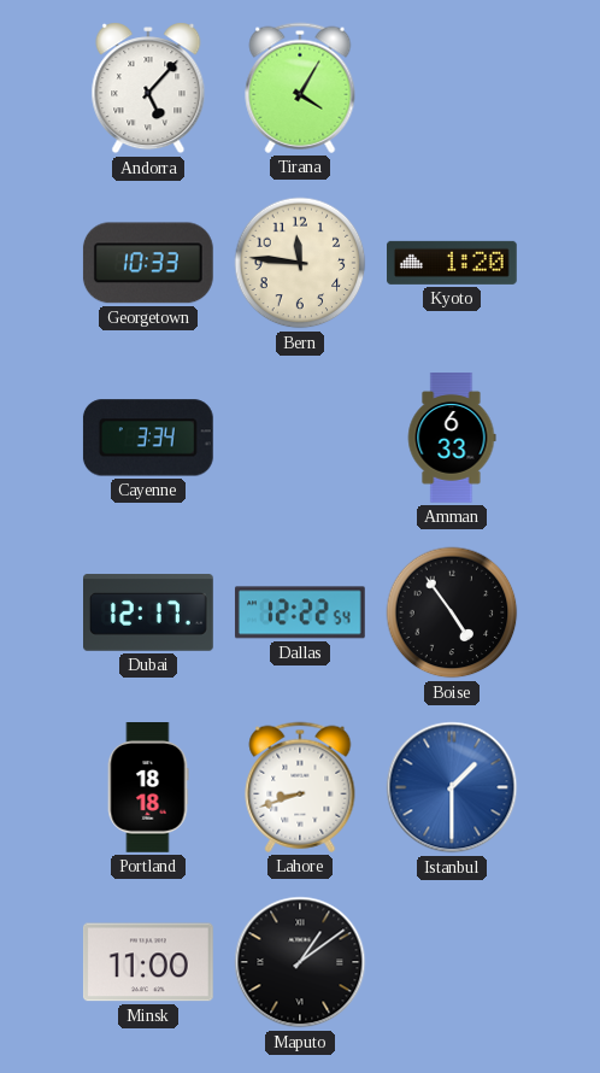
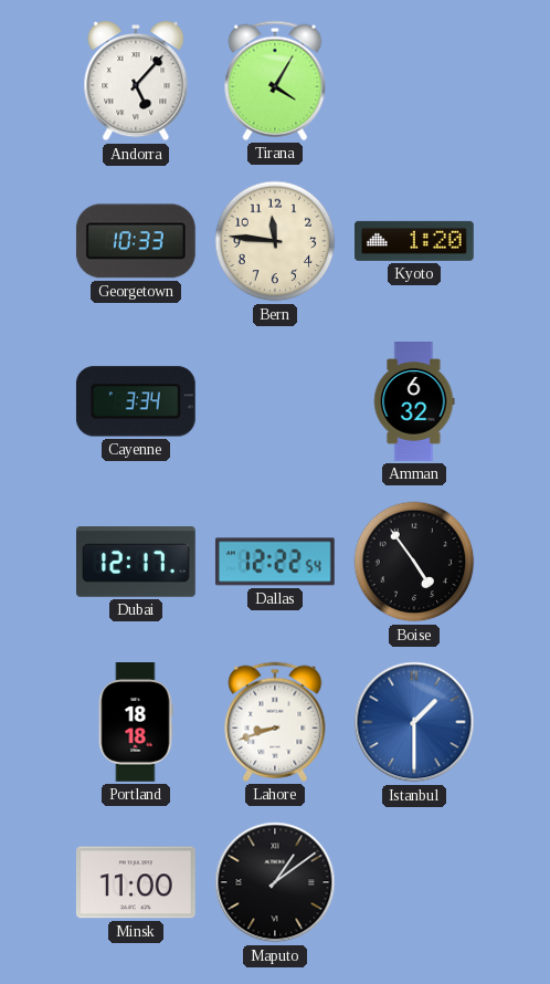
Amman: 6:33 -> 6:32
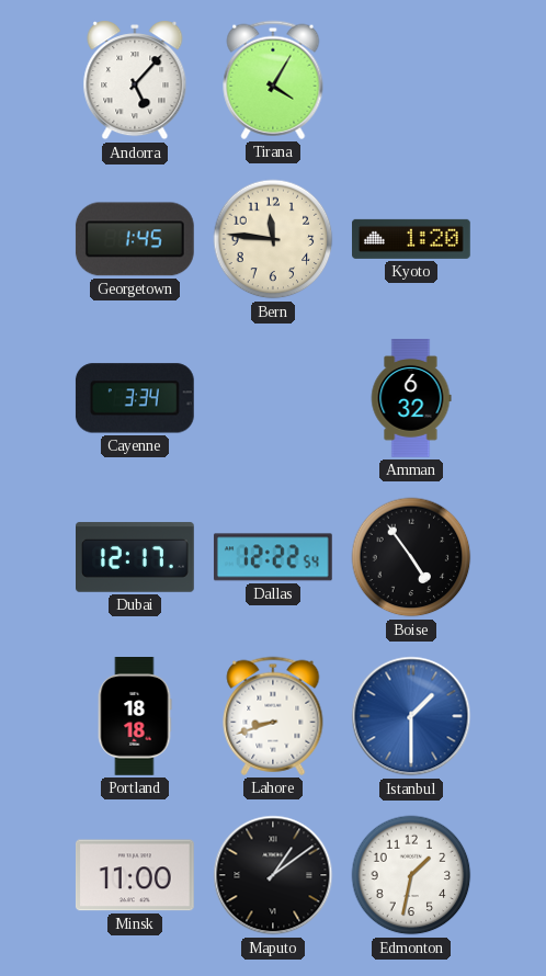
Georgetown: 10:33 -> 1:45
Edmonton: none -> 1:32
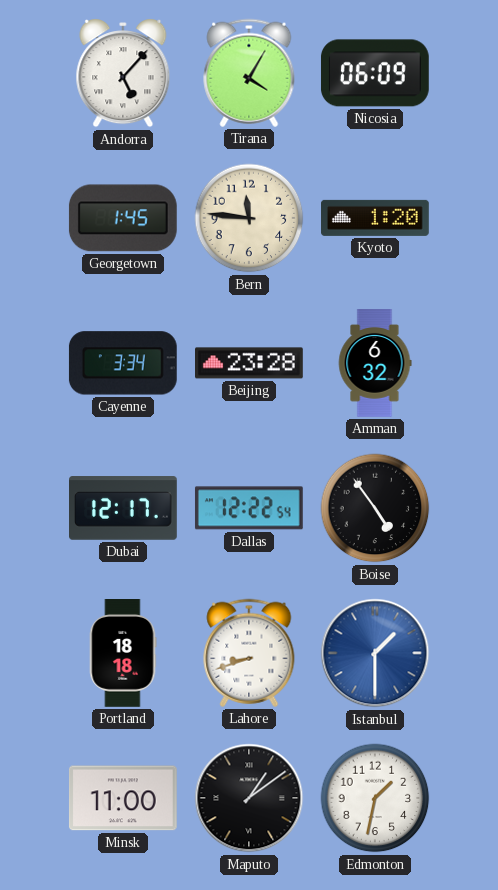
Nicosia: none -> 06:09
Beijing: none -> 23:28
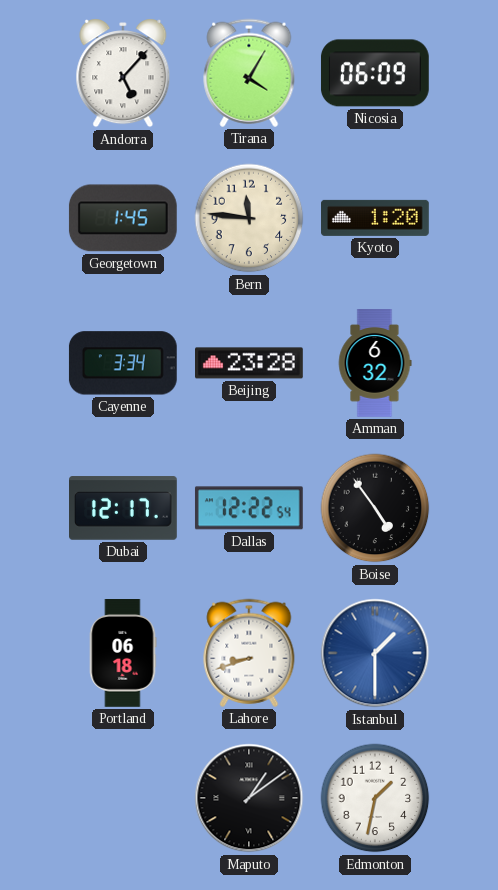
Portland: 18:18 -> 06:18
Minsk: 11:00 -> none
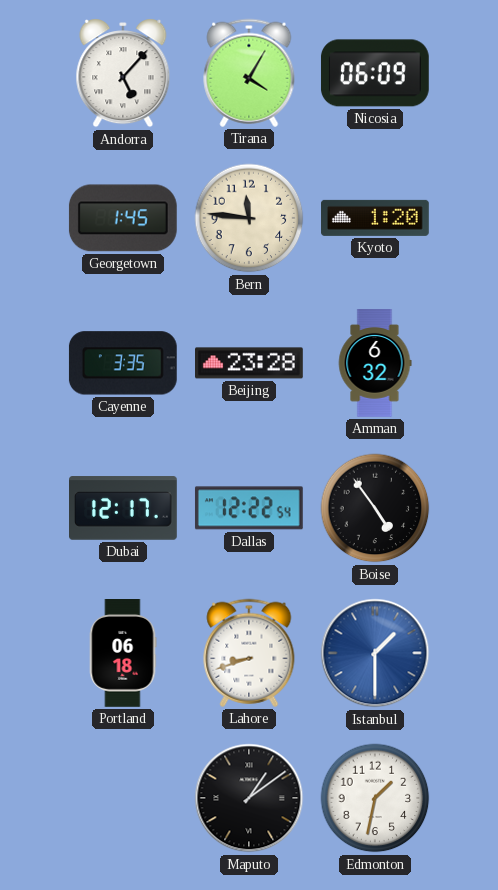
Cayenne: 3:34 -> 3:35
